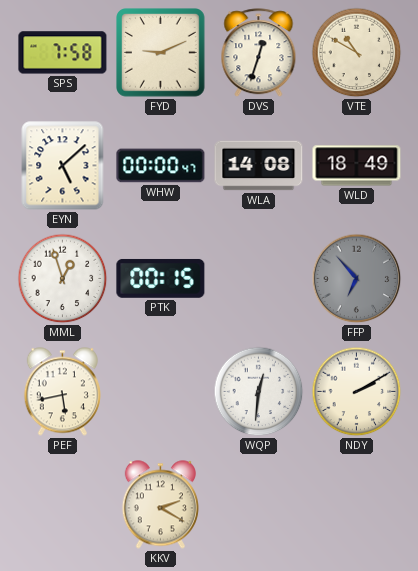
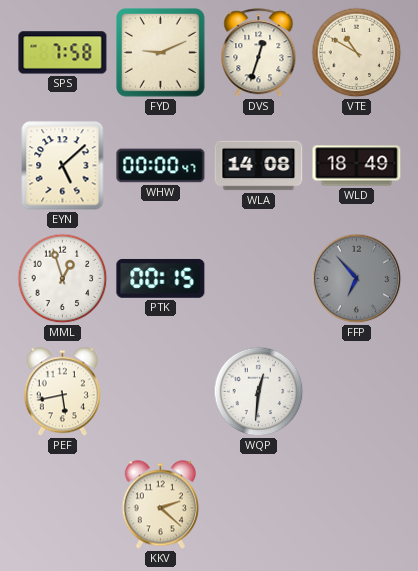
NDY: 2:10 -> none
KKV: 2:20 -> 2:22
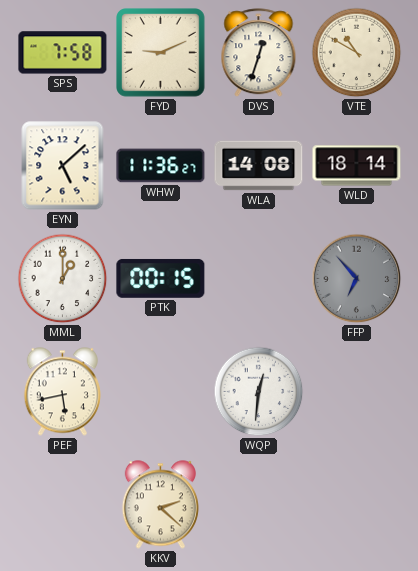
WHW: 00:00 -> 11:36
WLD: 18:49 -> 18:14
MML: 12:57 -> 1:00
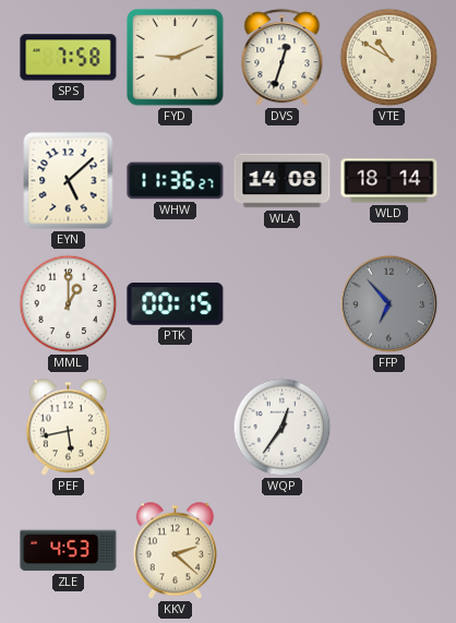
WQP: 12:31 -> 12:36
ZLE: none -> 4:53
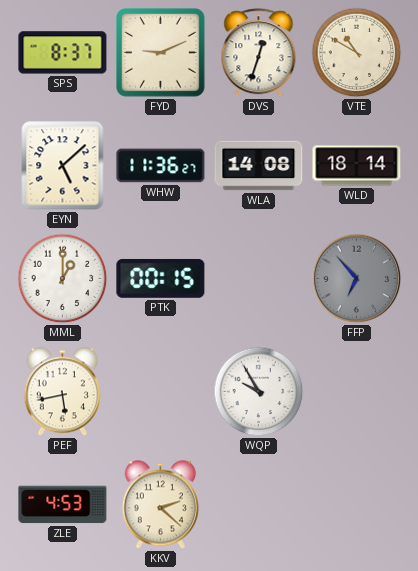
SPS: 7:58 -> 8:37
WQP: 12:36 -> 9:55
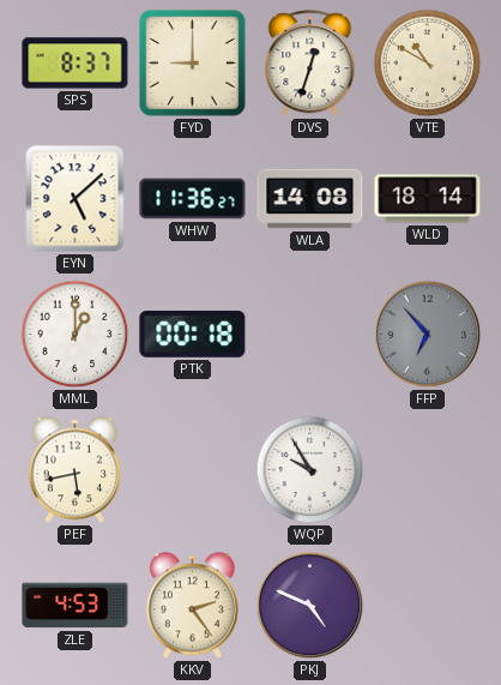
FYD: 9:11 -> 9:00
PTK: 00:15 -> 00:18
KKV: 2:22 -> 2:24
PKJ: none -> 4:49
